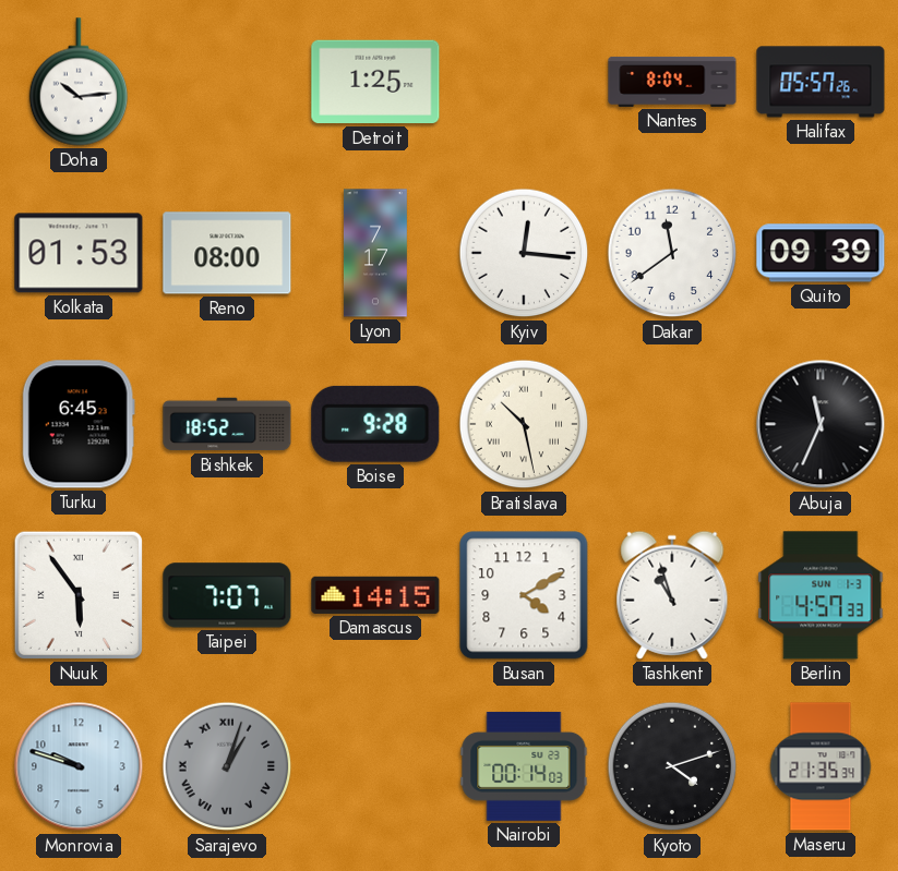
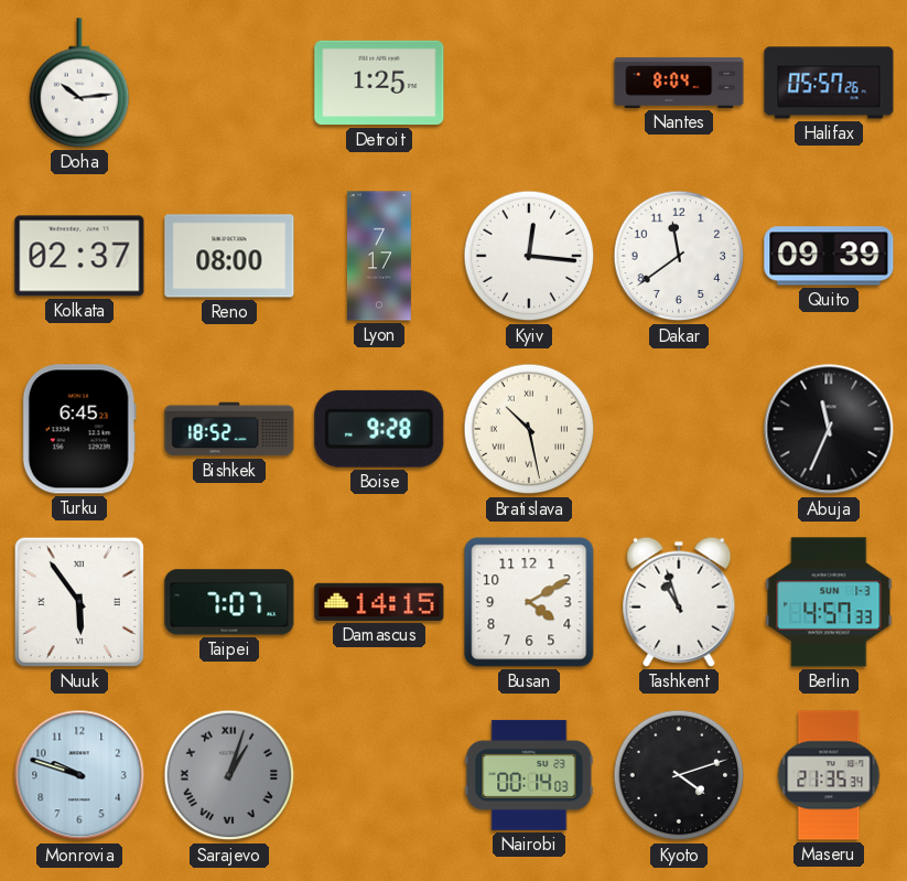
Kolkata: 01:53 -> 02:37
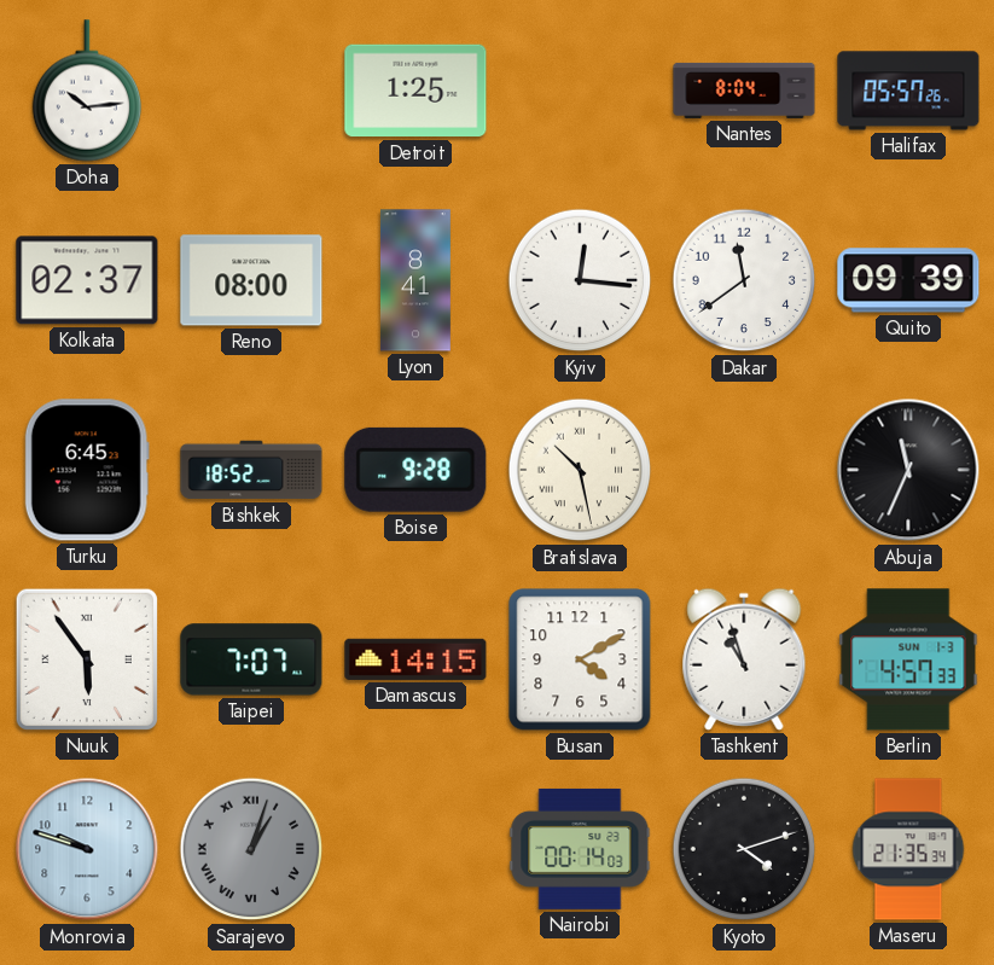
Lyon: 7:17 -> 8:41
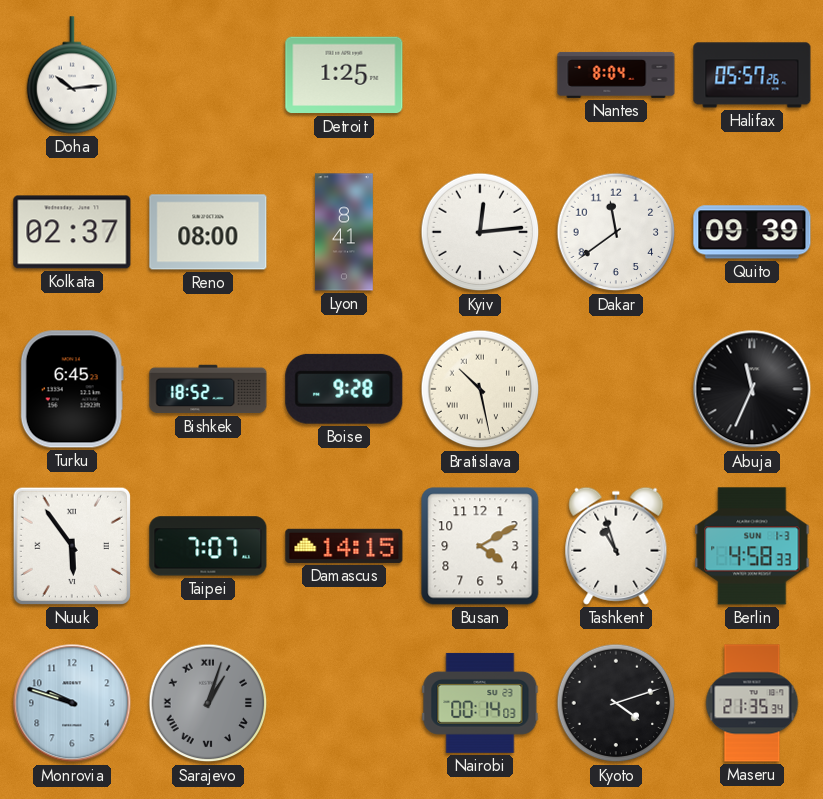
Kyiv: 12:16 -> 12:14
Berlin: 4:57 -> 4:58
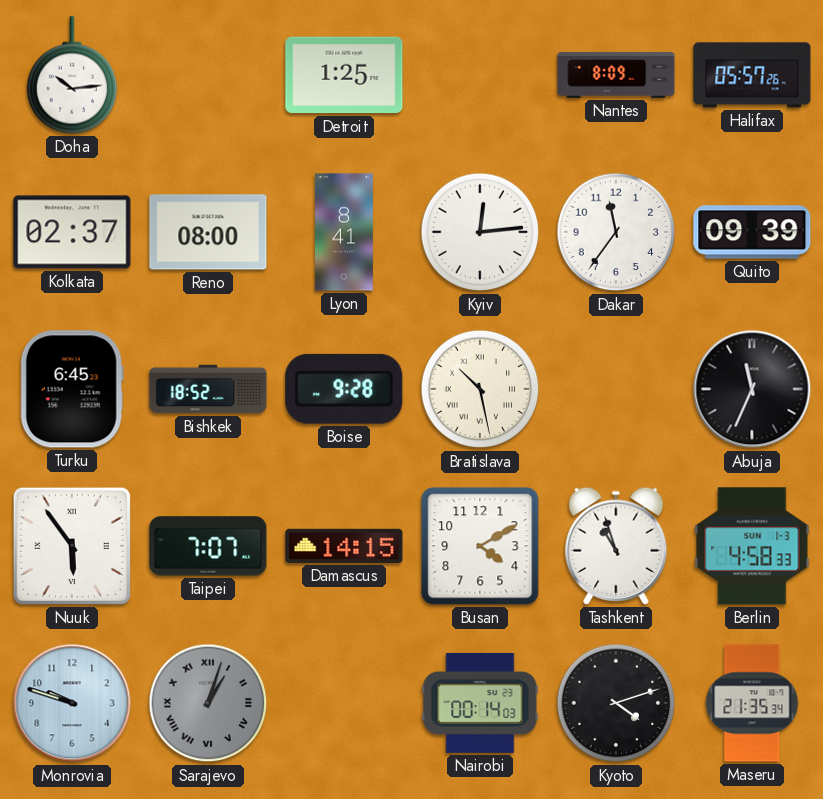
Nantes: 8:04 -> 8:09
Dakar: 11:39 -> 11:36
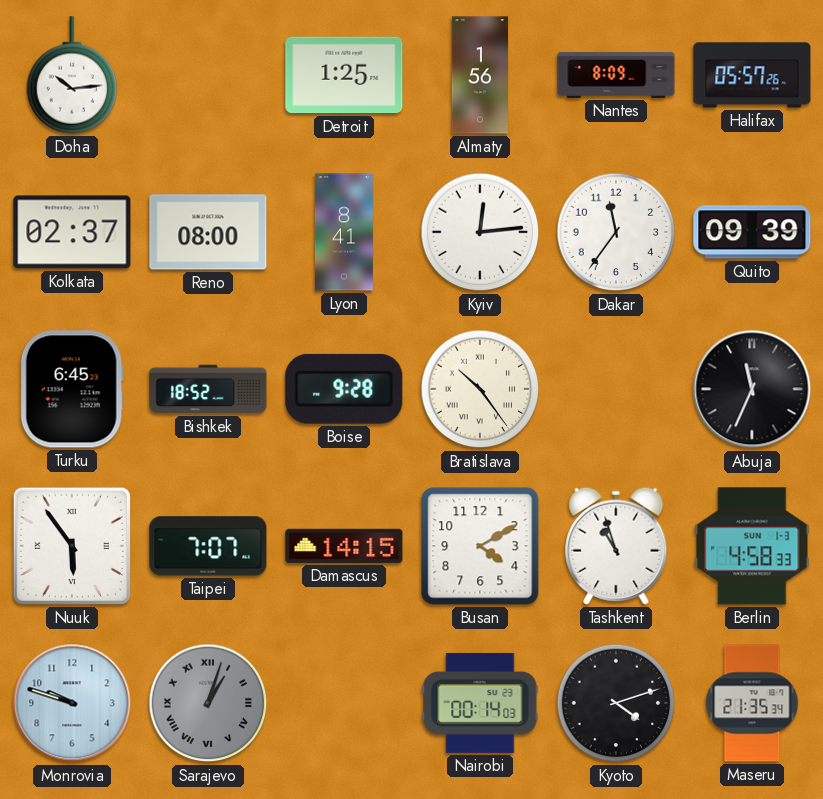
Almaty: none -> 1:56
Bratislava: 10:28 -> 10:24
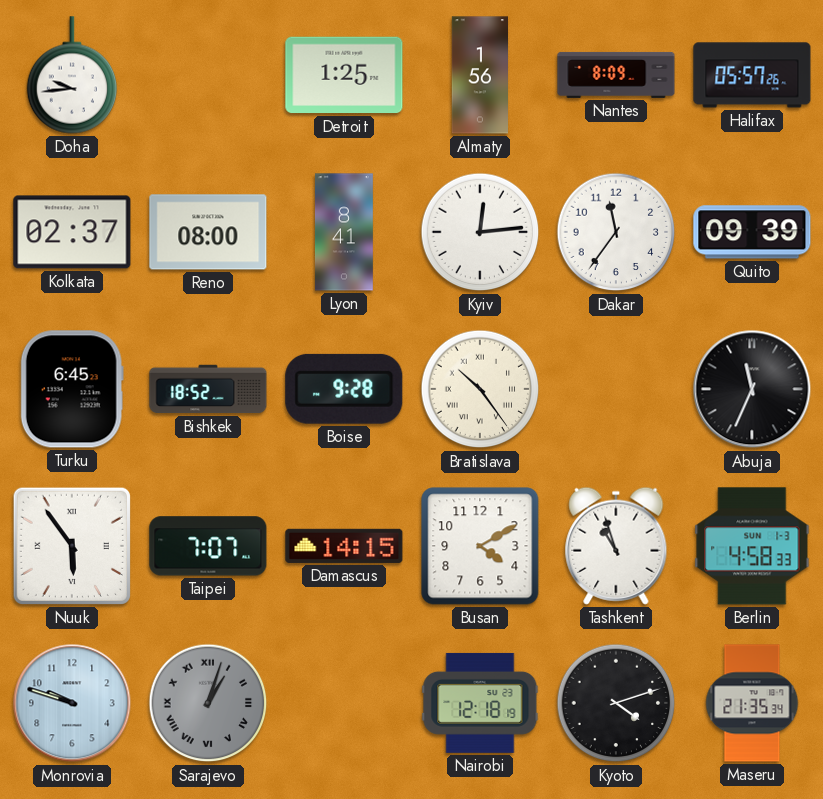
Doha: 10:14 -> 9:44
Nairobi: 00:14 -> 12:18
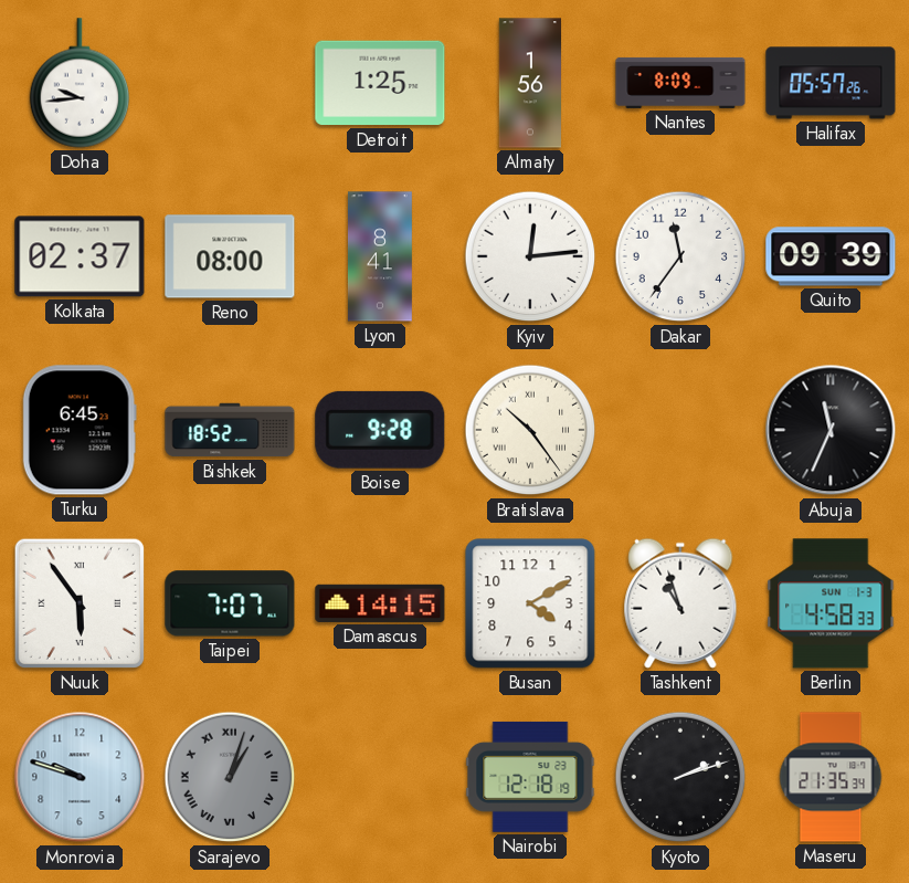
Kyoto: 4:12 -> 2:12
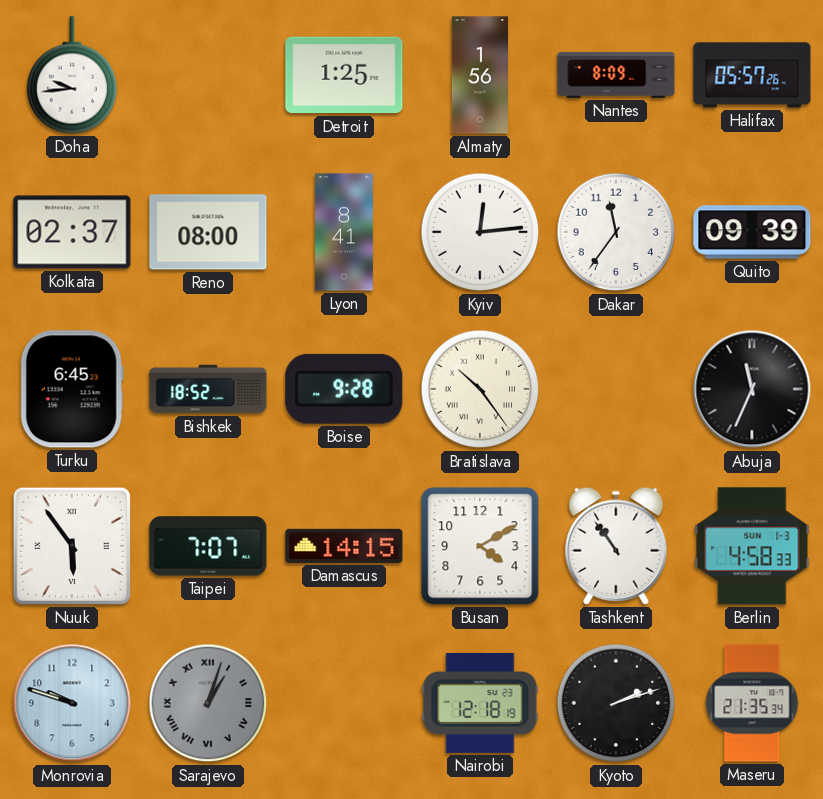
Tashkent: 10:57 -> 10:54
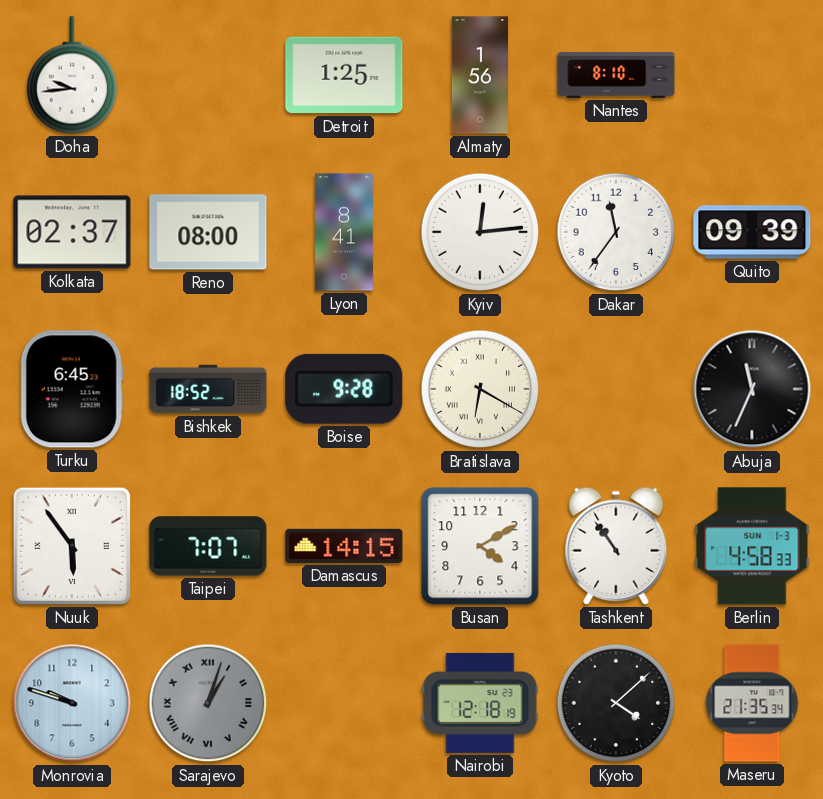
Nantes: 8:09 -> 8:10
Halifax: 05:57 -> none
Bratislava: 10:24 -> 6:20
Kyoto: 2:12 -> 4:08
